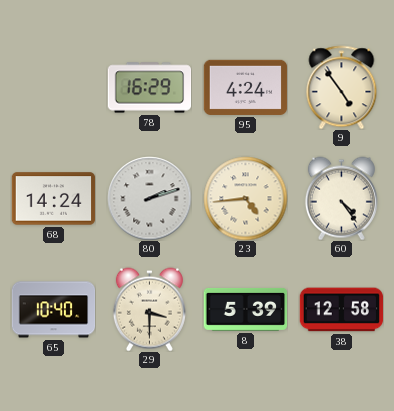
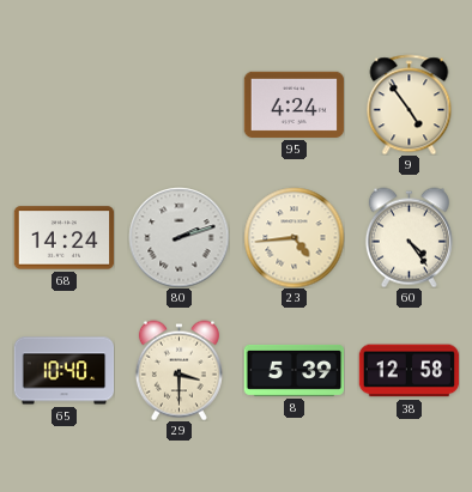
78: 16:29 -> none
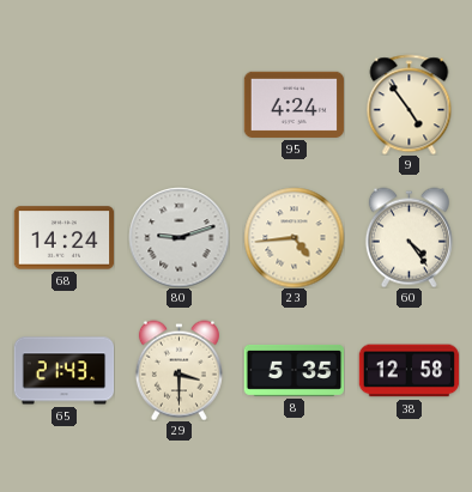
80: 2:12 -> 9:12
65: 10:40 -> 21:43
8: 5:39 -> 5:35
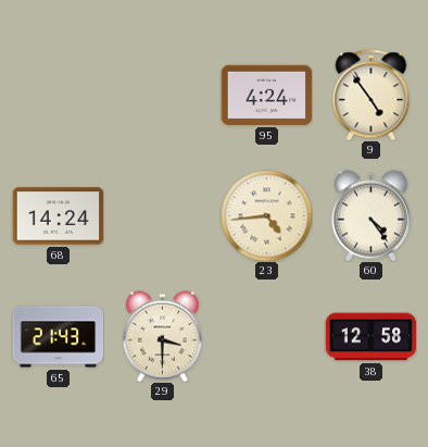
80: 9:12 -> none
8: 5:35 -> none
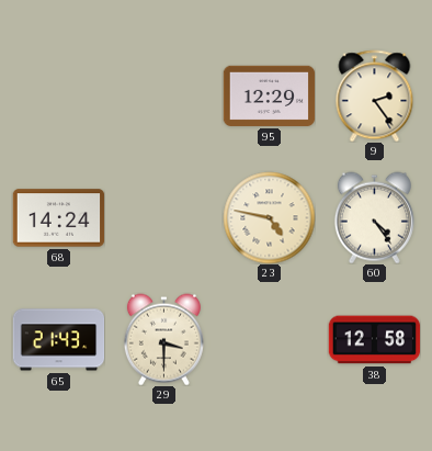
95: 4:24 -> 12:29
9: 4:54 -> 2:24
23: 4:44 -> 4:47
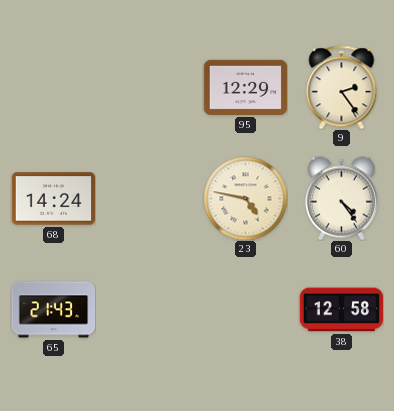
29: 3:30 -> none
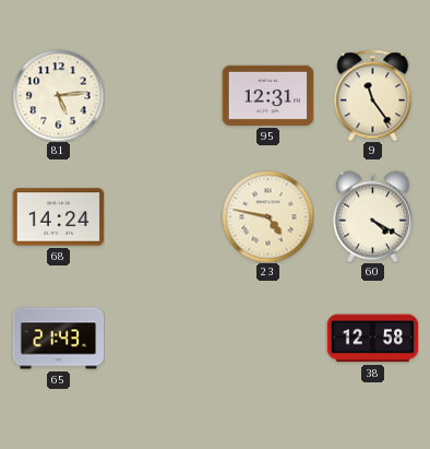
81: none -> 5:14
95: 12:29 -> 12:31
9: 2:24 -> 11:24
60: 4:24 -> 4:20
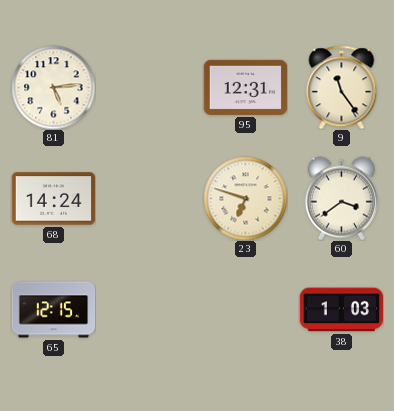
23: 4:47 -> 6:48
60: 4:20 -> 3:39
65: 21:43 -> 12:15
38: 12:58 -> 1:03
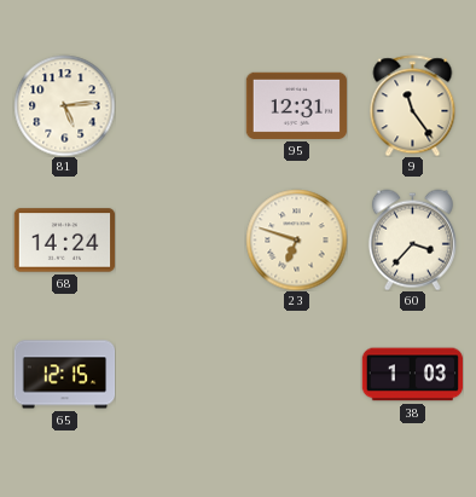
60: 3:39 -> 3:37
